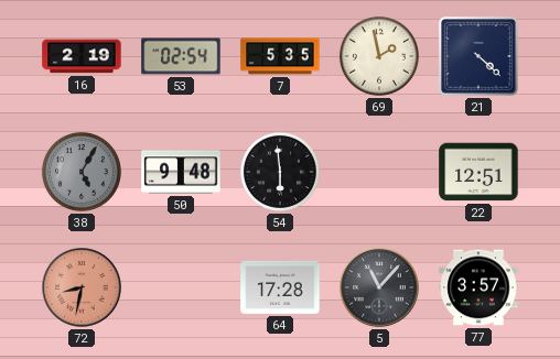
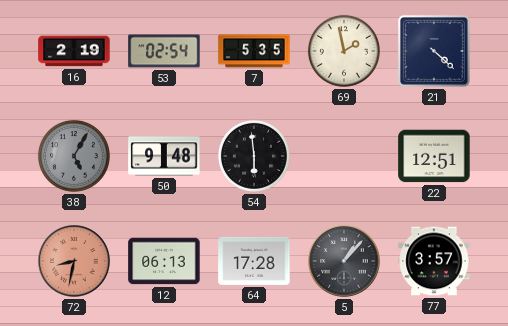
12: none -> 06:13
5: 11:07 -> 1:07
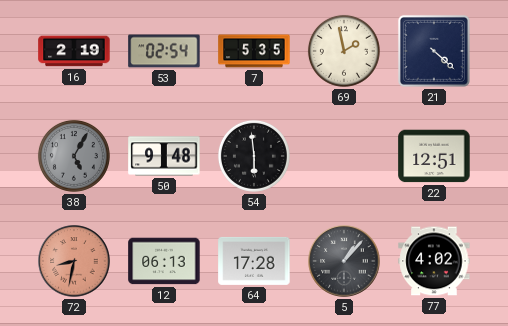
77: 3:57 -> 4:02
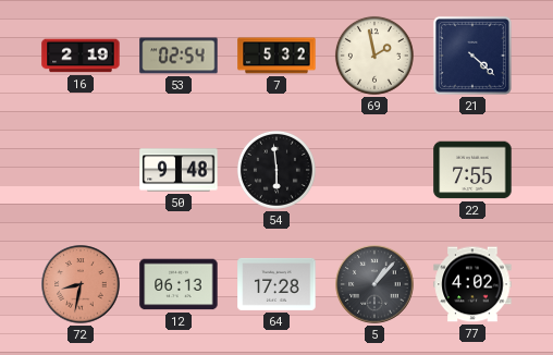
7: 5:35 -> 5:32
38: 5:05 -> none
22: 12:51 -> 7:55
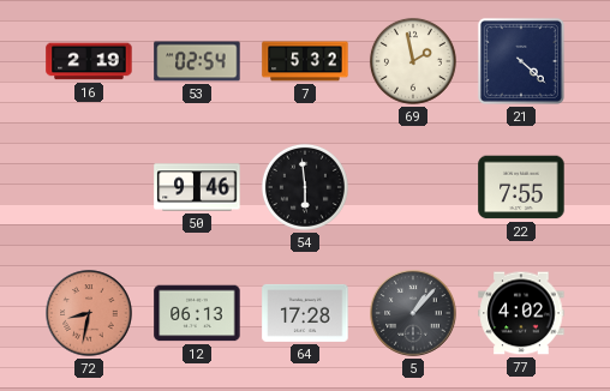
50: 9:48 -> 9:46
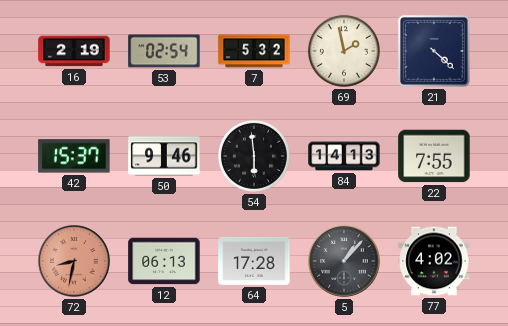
42: none -> 15:37
84: none -> 14:13
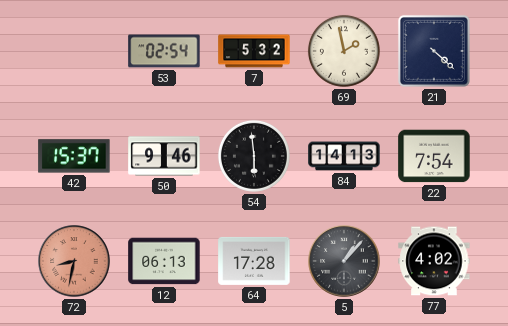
16: 2:19 -> none
22: 7:55 -> 7:54
